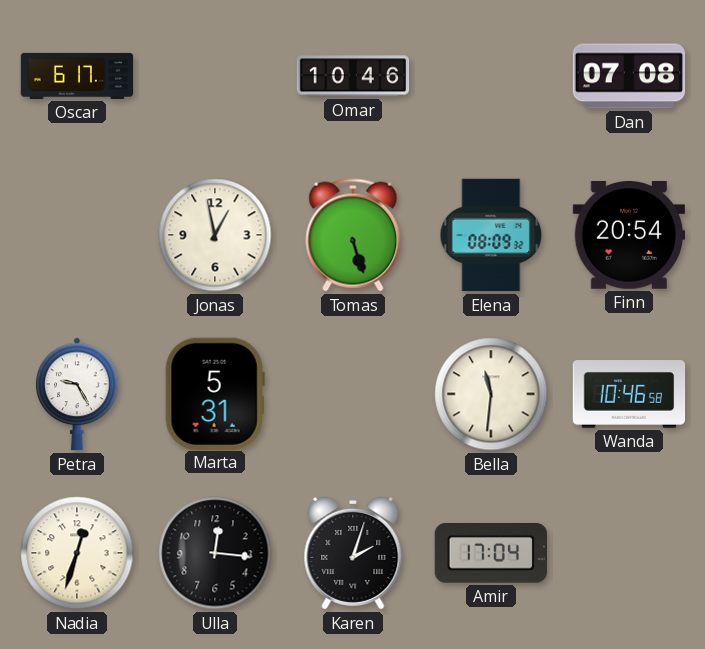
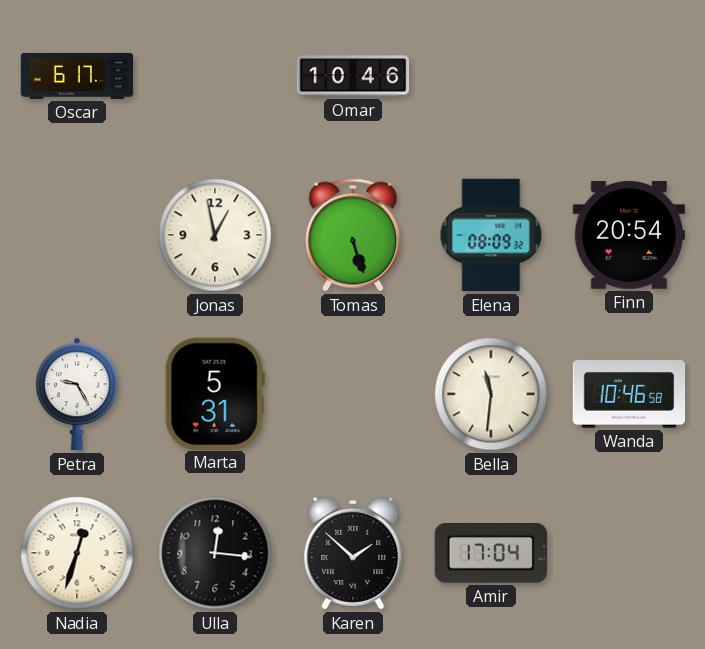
Dan: 07:08 -> none
Karen: 2:03 -> 1:52
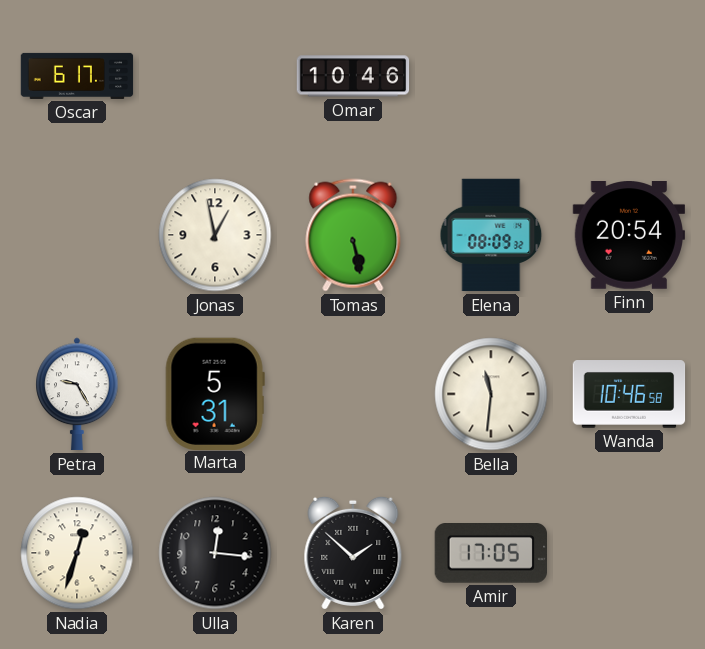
Tomas: 5:27 -> 5:28
Amir: 17:04 -> 17:05
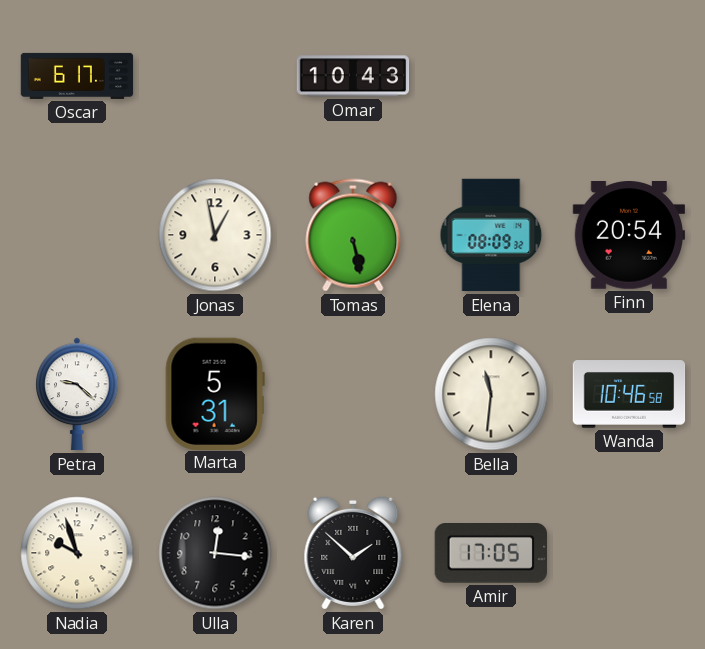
Omar: 10:46 -> 10:43
Petra: 9:25 -> 9:22
Nadia: 12:33 -> 9:57
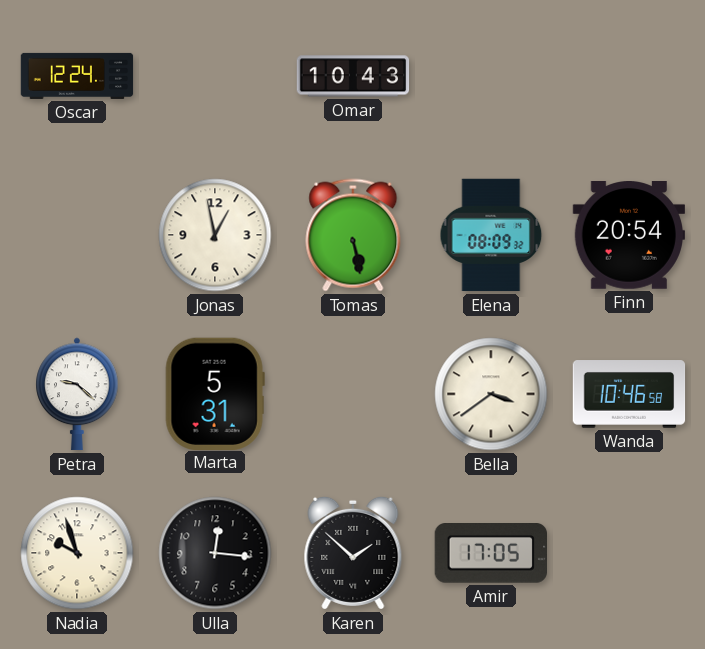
Oscar: 6:17 -> 12:24
Bella: 11:31 -> 3:39
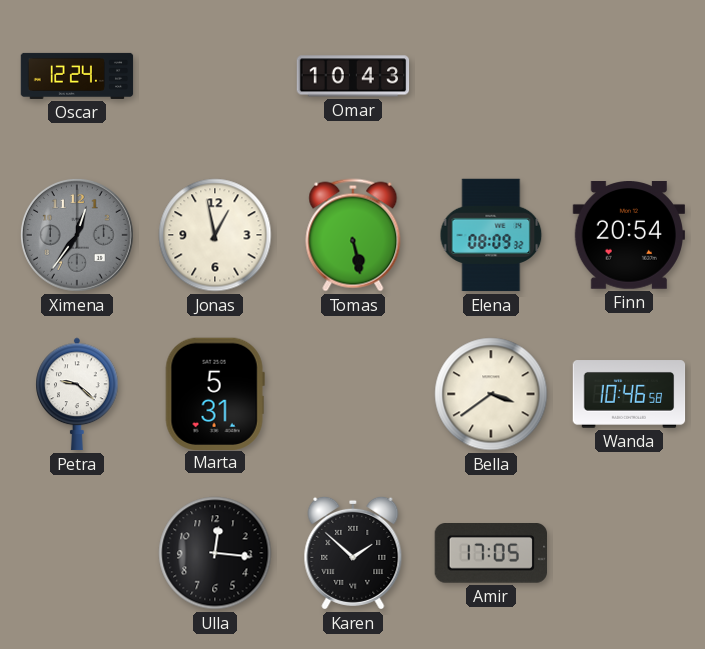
Ximena: none -> 12:36
Nadia: 9:57 -> none
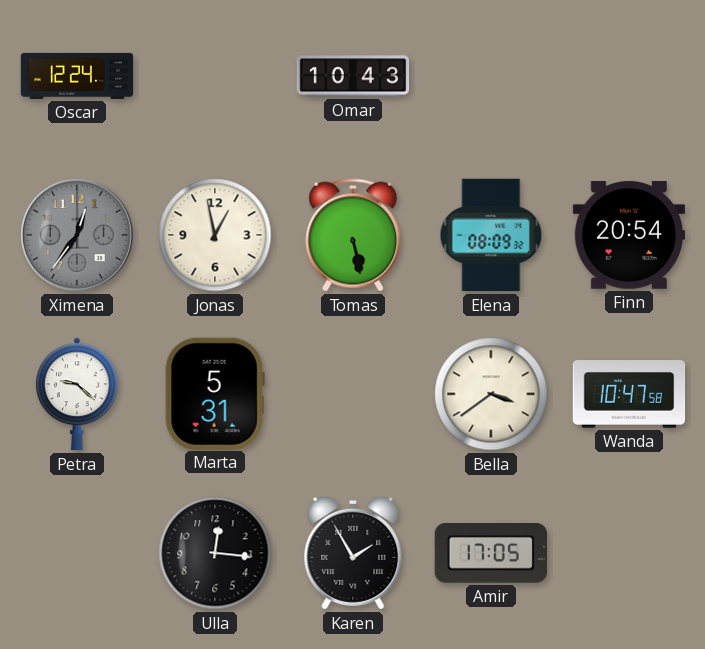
Wanda: 10:46 -> 10:47
Karen: 1:52 -> 1:55
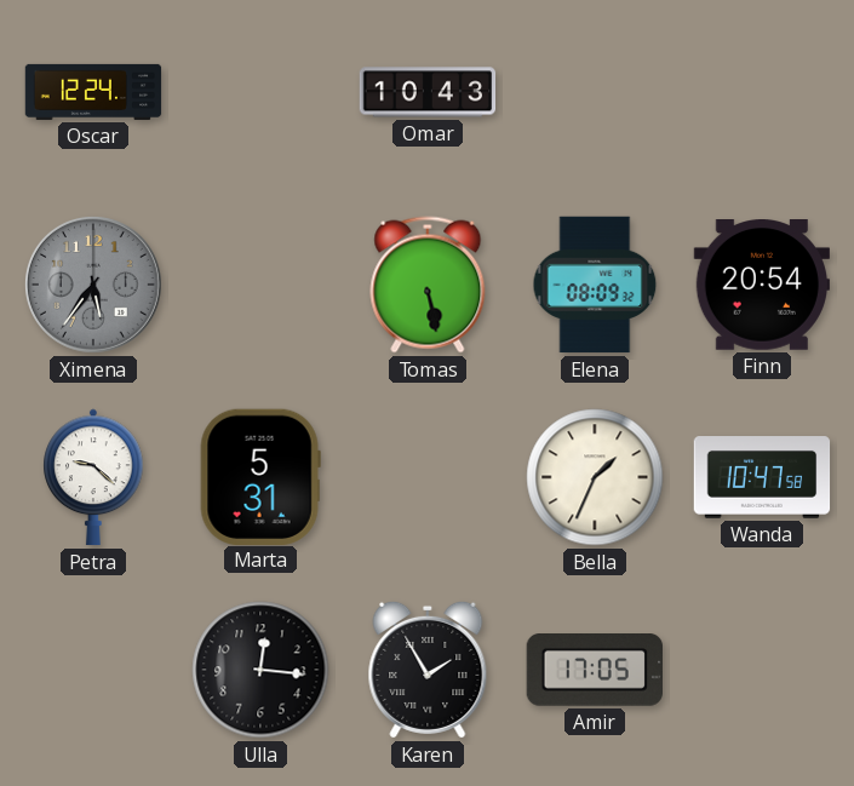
Ximena: 12:36 -> 5:36
Jonas: 12:58 -> none
Bella: 3:39 -> 1:34
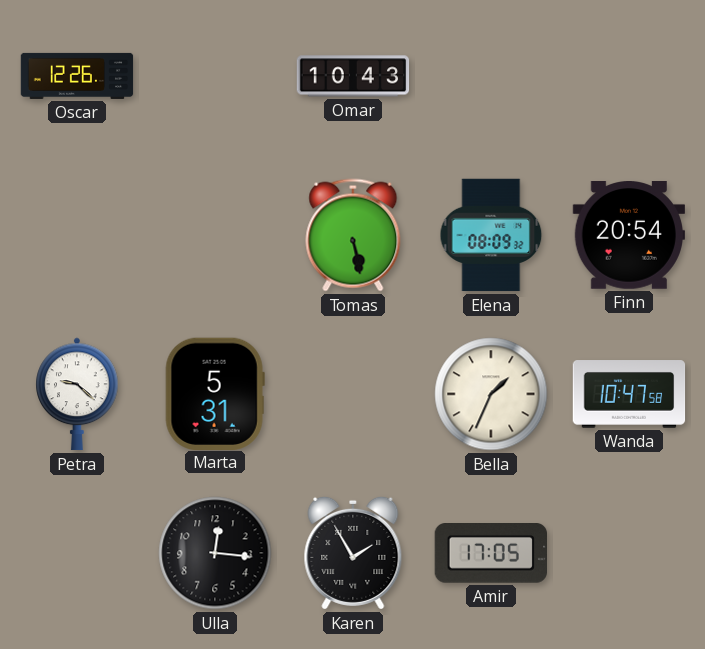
Oscar: 12:24 -> 12:26
Ximena: 5:36 -> none
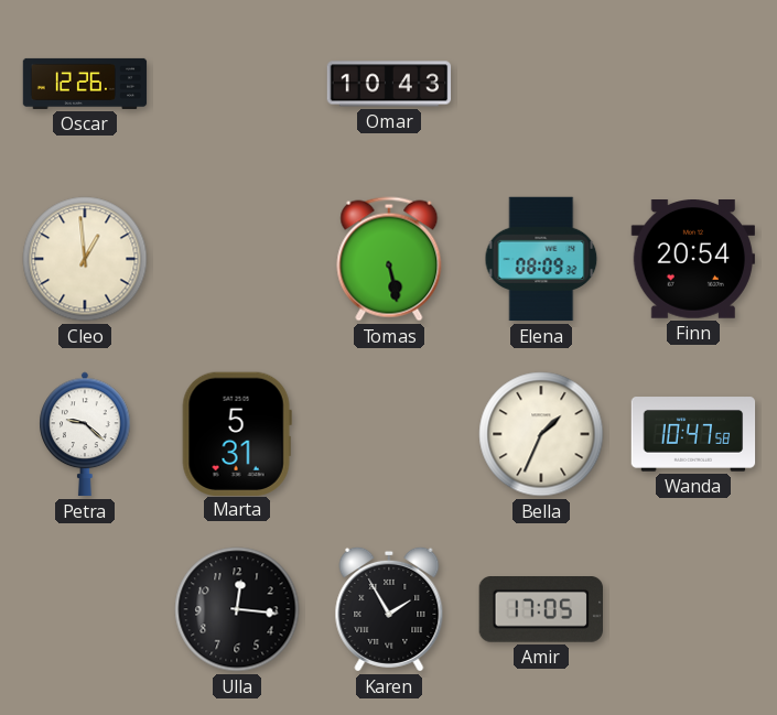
Cleo: none -> 12:59
